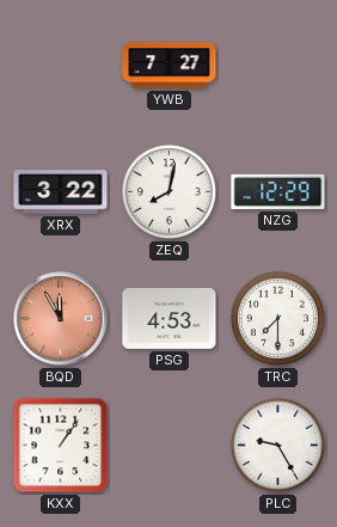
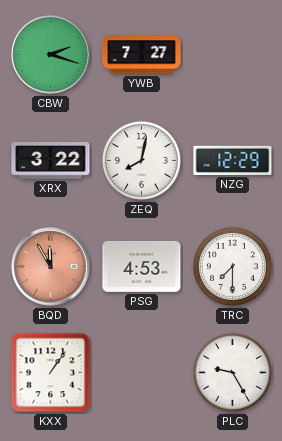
CBW: none -> 2:18
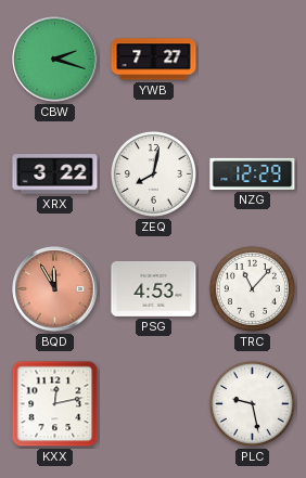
TRC: 7:30 -> 11:07
KXX: 1:06 -> 12:13
PLC: 9:25 -> 9:28
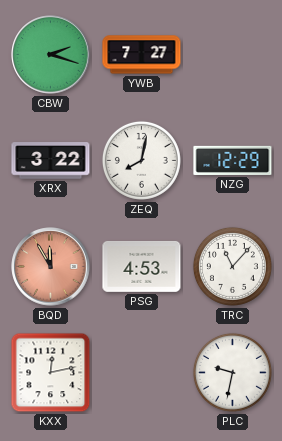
PLC: 9:28 -> 9:32
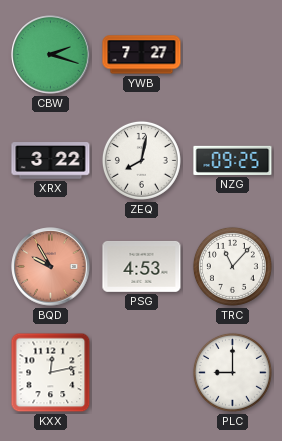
NZG: 12:29 -> 09:25
BQD: 11:55 -> 9:55
PLC: 9:32 -> 9:00
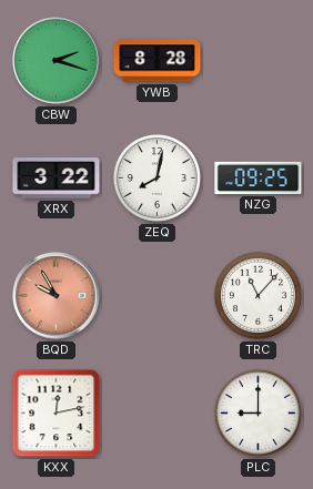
YWB: 7:27 -> 8:28
PSG: 4:53 -> none
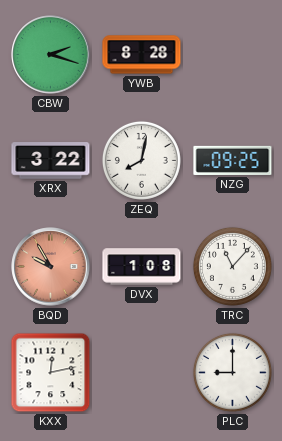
DVX: none -> 1:08
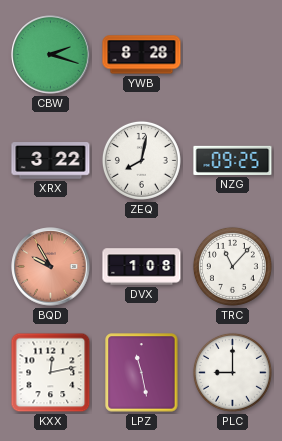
LPZ: none -> 11:28
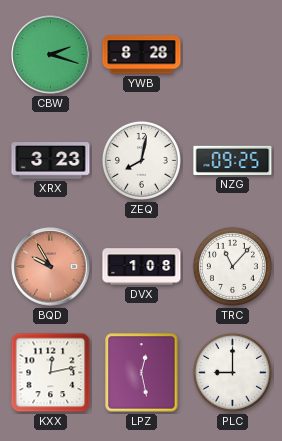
XRX: 3:22 -> 3:23
LPZ: 11:28 -> 12:28
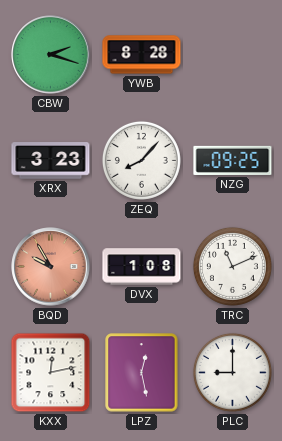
ZEQ: 8:02 -> 8:07
TRC: 11:07 -> 11:11
